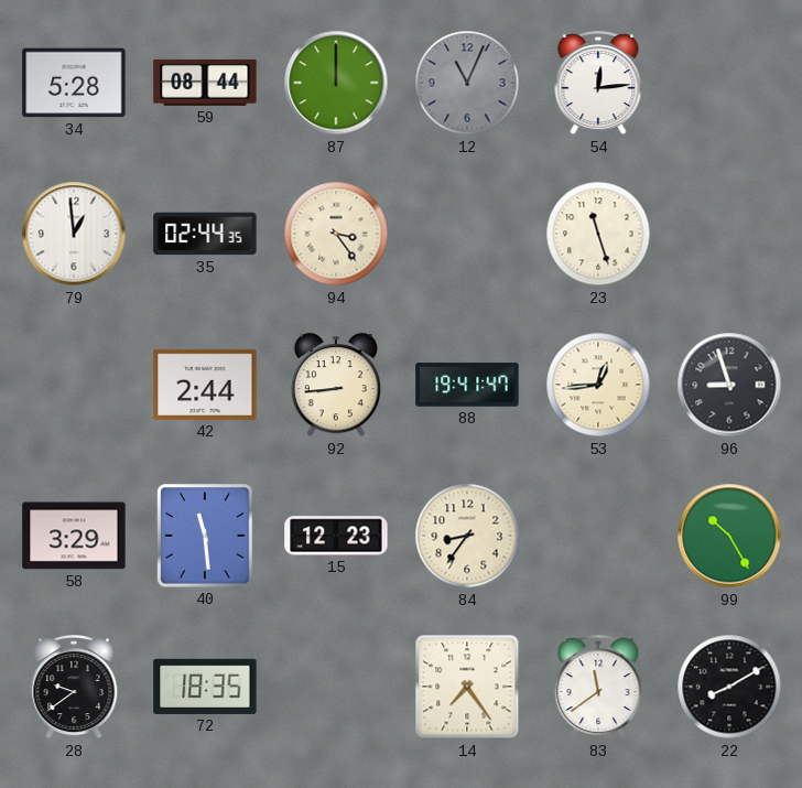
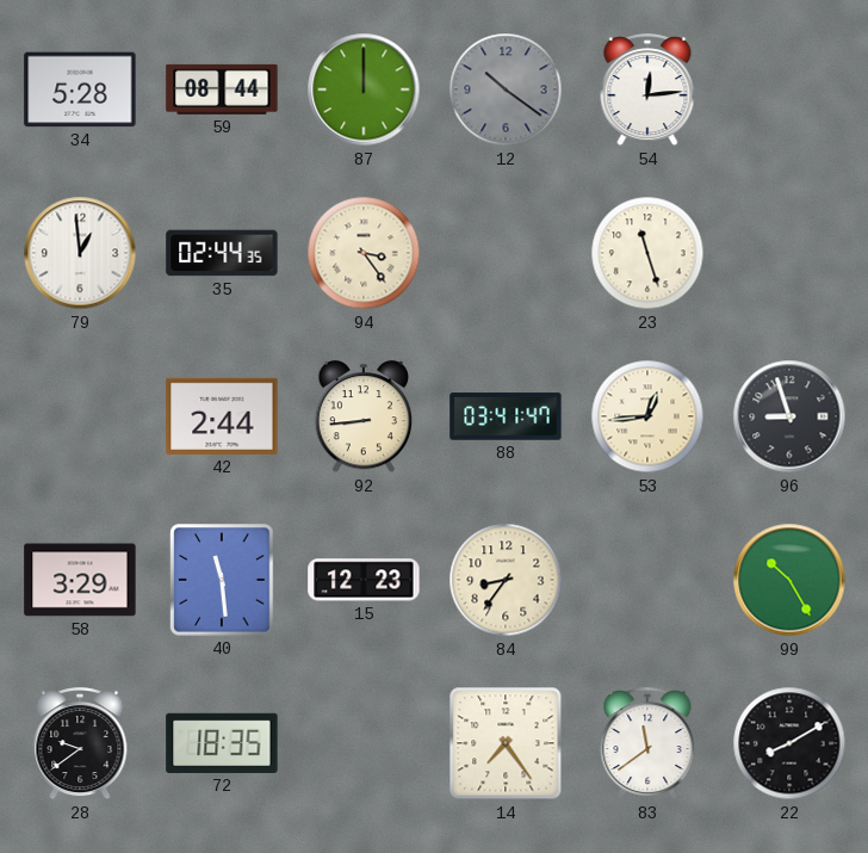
12: 11:04 -> 10:21
88: 19:41 -> 03:41
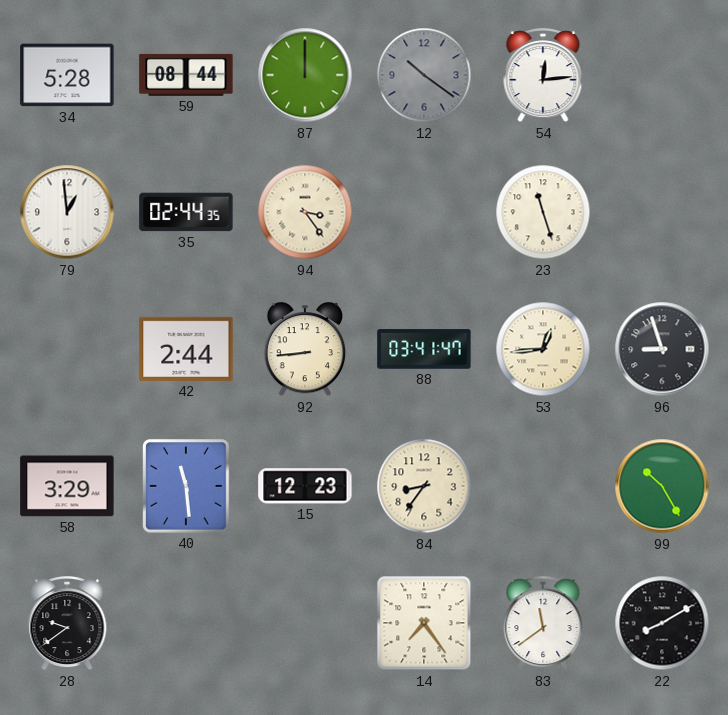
72: 18:35 -> none
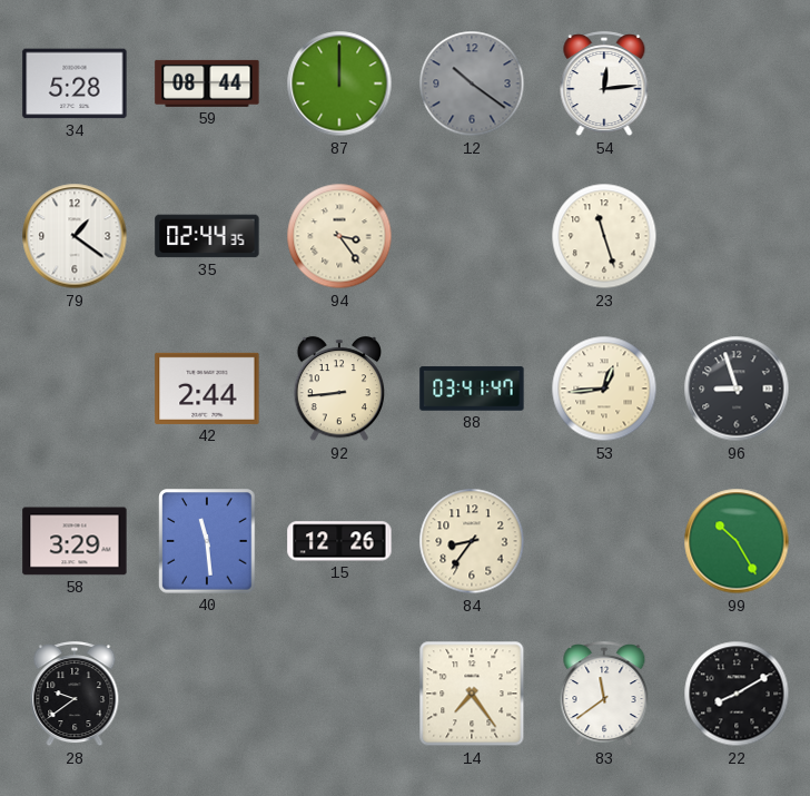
79: 12:59 -> 1:21
15: 12:23 -> 12:26
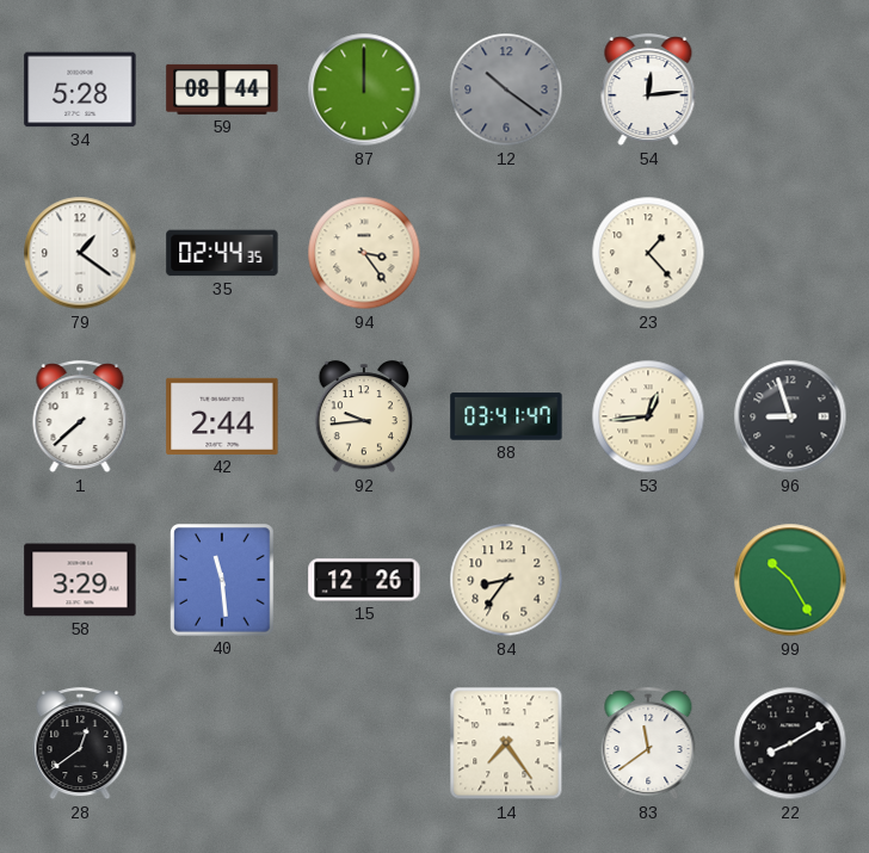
23: 11:27 -> 1:23
1: none -> 7:38
92: 8:44 -> 9:44
28: 9:39 -> 12:39
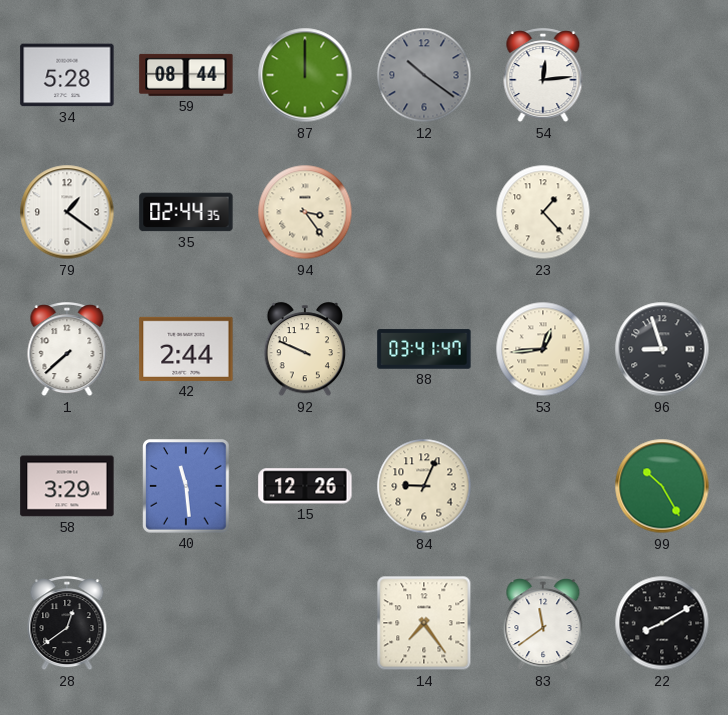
92: 9:44 -> 9:49
84: 8:36 -> 9:04
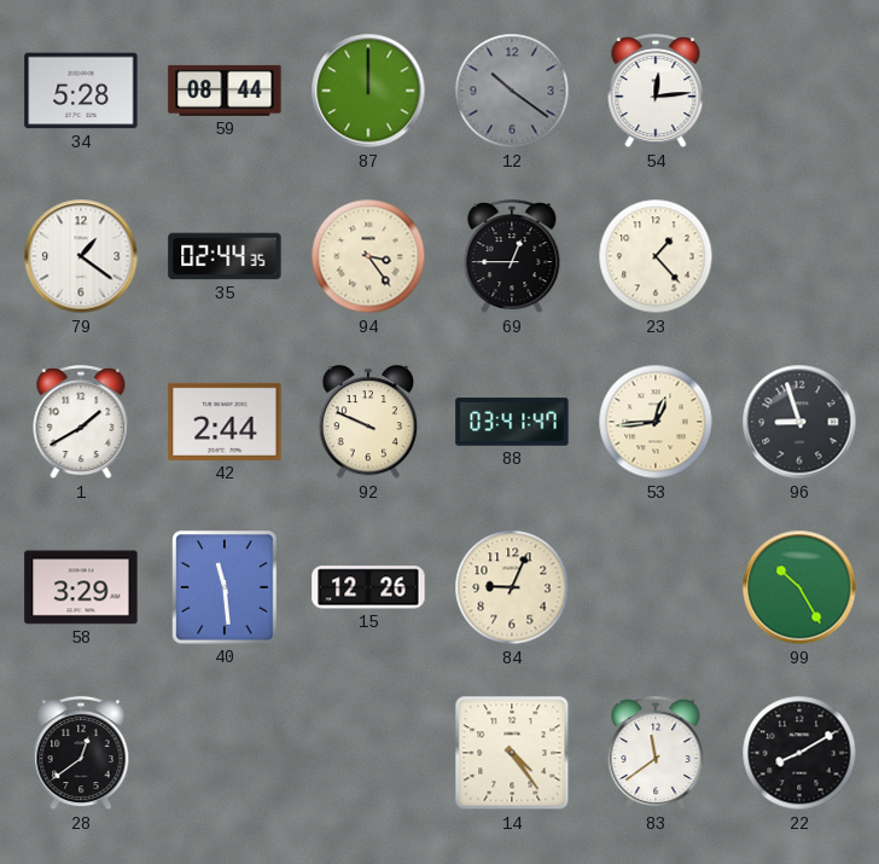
69: none -> 12:45
1: 7:38 -> 1:40
14: 7:24 -> 4:24
